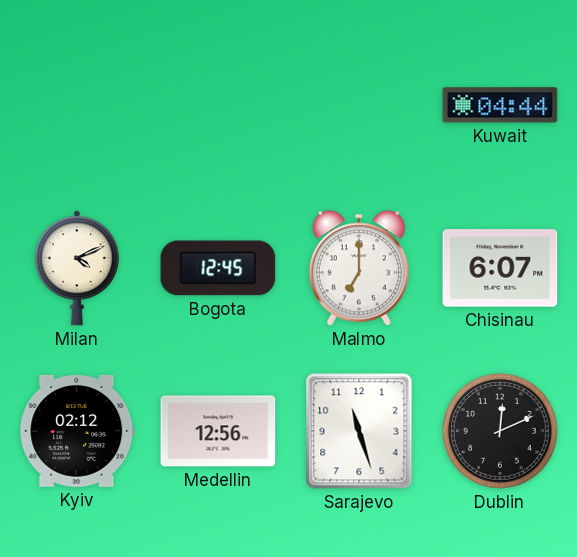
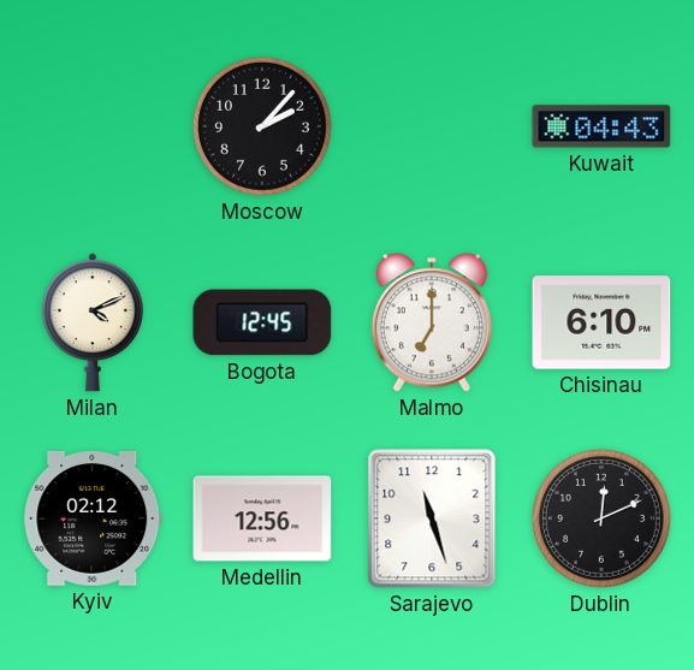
Moscow: none -> 2:07
Kuwait: 04:44 -> 04:43
Chisinau: 6:07 -> 6:10
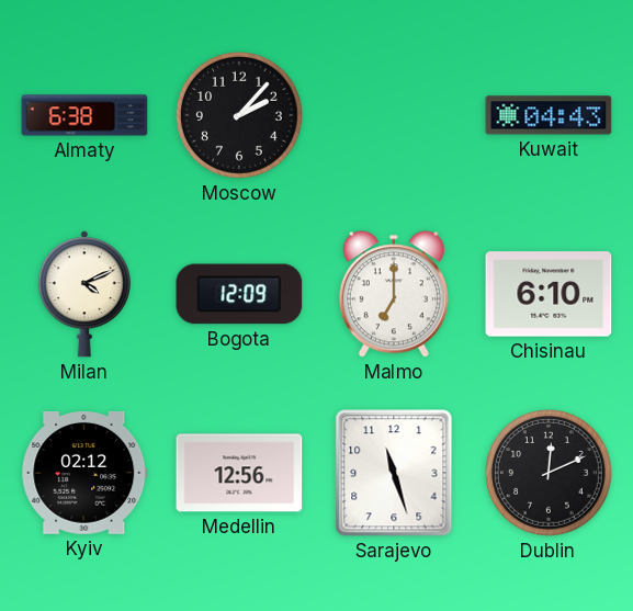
Almaty: none -> 6:38
Bogota: 12:45 -> 12:09
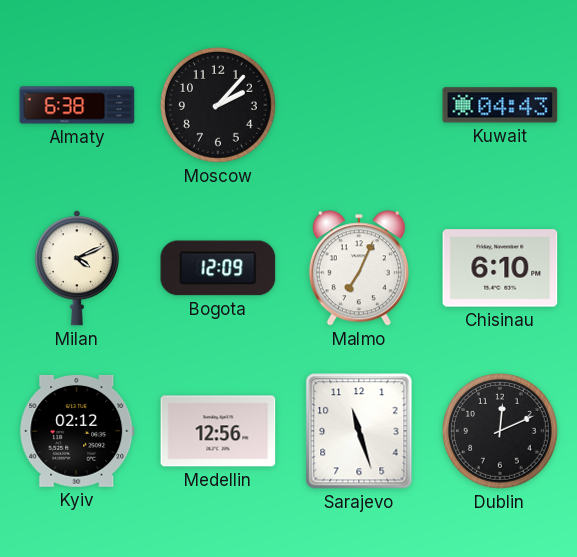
Malmo: 7:00 -> 7:04
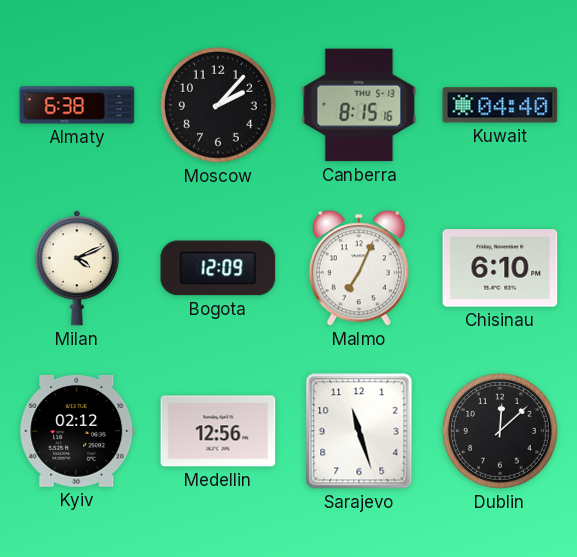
Canberra: none -> 8:15
Kuwait: 04:43 -> 04:40
Dublin: 12:11 -> 12:08
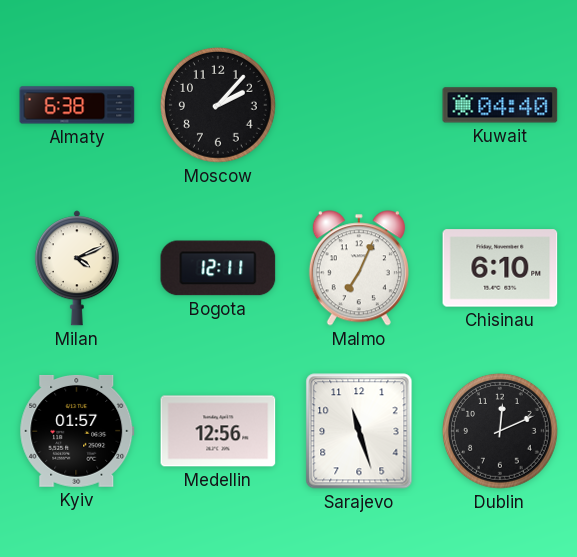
Canberra: 8:15 -> none
Bogota: 12:09 -> 12:11
Kyiv: 02:12 -> 01:57
Dublin: 12:08 -> 12:11
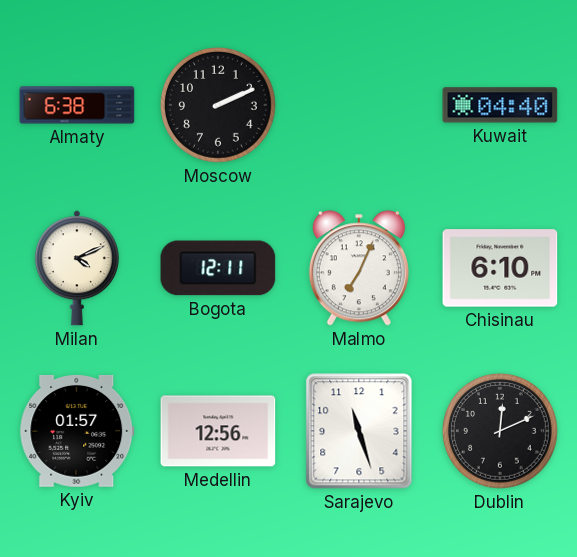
Moscow: 2:07 -> 2:11
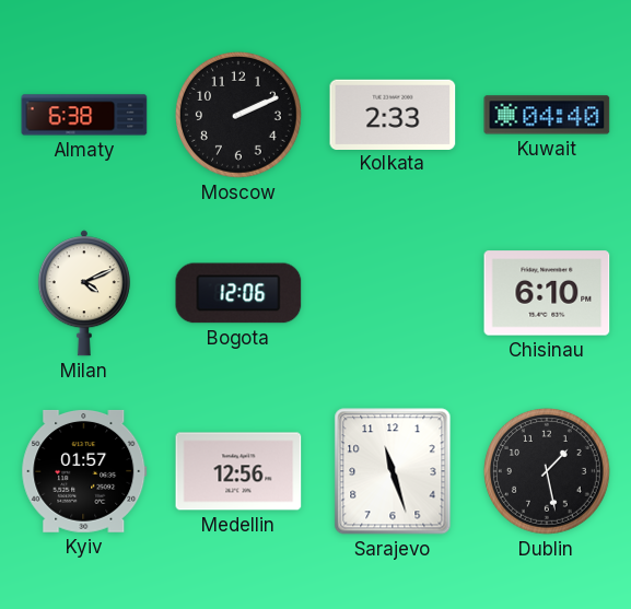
Kolkata: none -> 2:33
Bogota: 12:11 -> 12:06
Malmo: 7:04 -> none
Dublin: 12:11 -> 1:28
